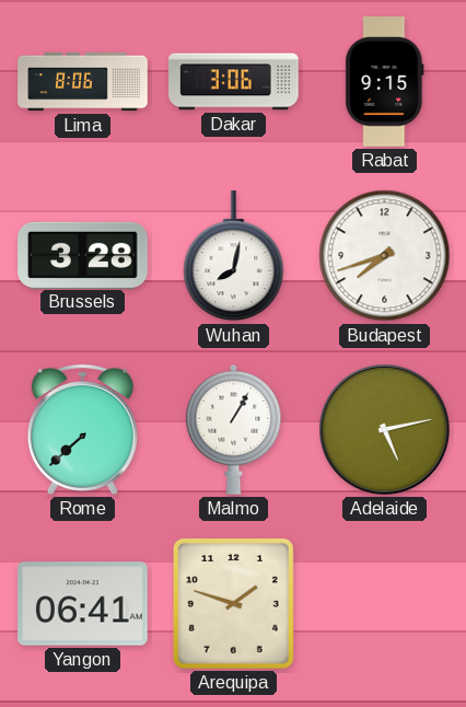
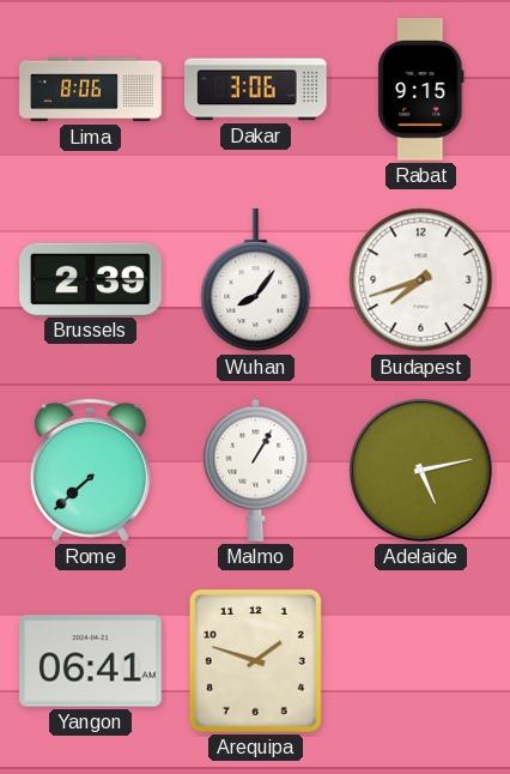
Brussels: 3:28 -> 2:39
Wuhan: 8:02 -> 8:06
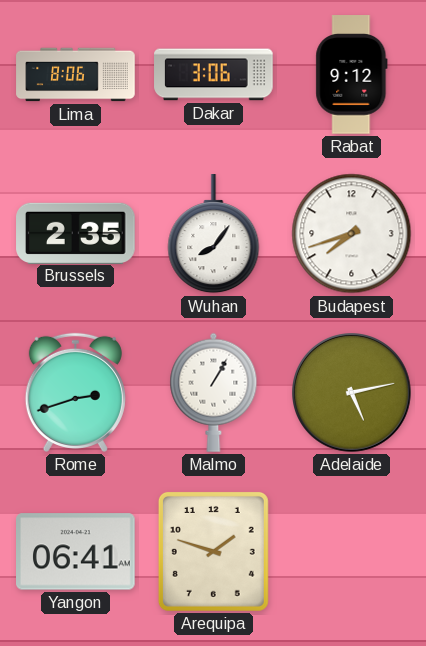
Rabat: 9:15 -> 9:12
Brussels: 2:39 -> 2:35
Rome: 7:38 -> 2:42
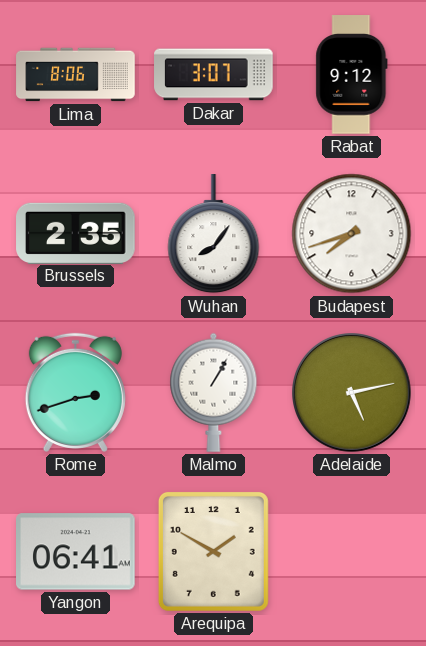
Dakar: 3:06 -> 3:07
Arequipa: 1:48 -> 1:50
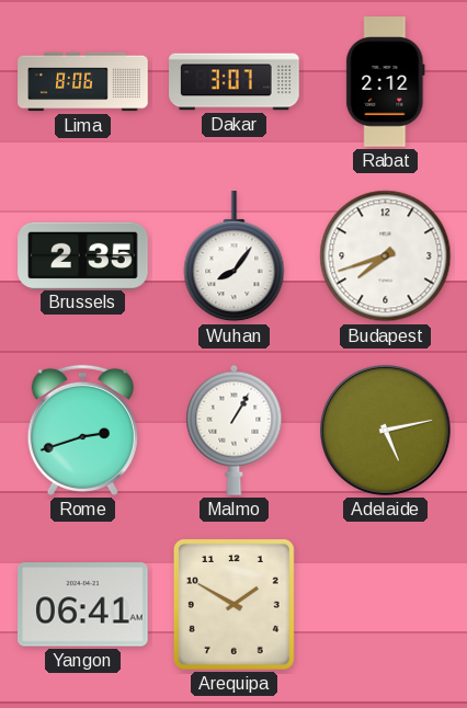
Rabat: 9:12 -> 2:12
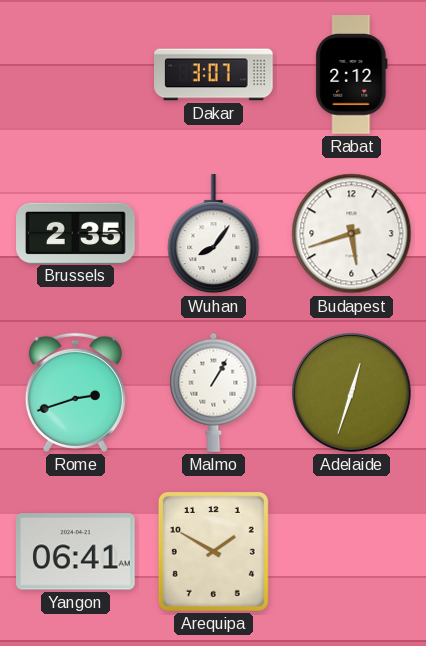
Lima: 8:06 -> none
Budapest: 7:42 -> 5:42
Adelaide: 5:13 -> 12:33
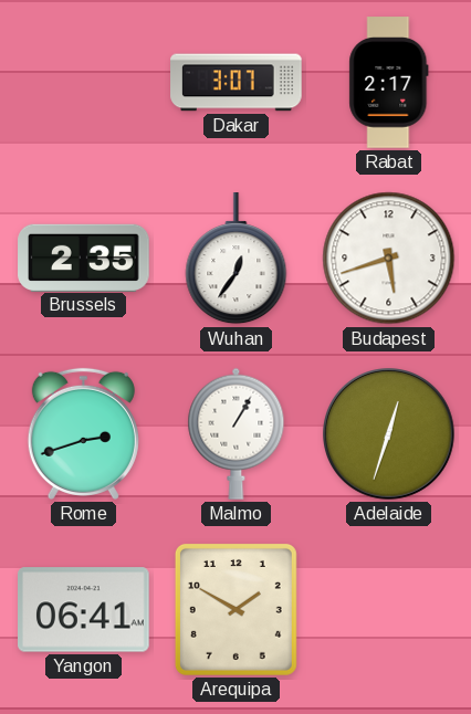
Rabat: 2:12 -> 2:17
Wuhan: 8:06 -> 12:36
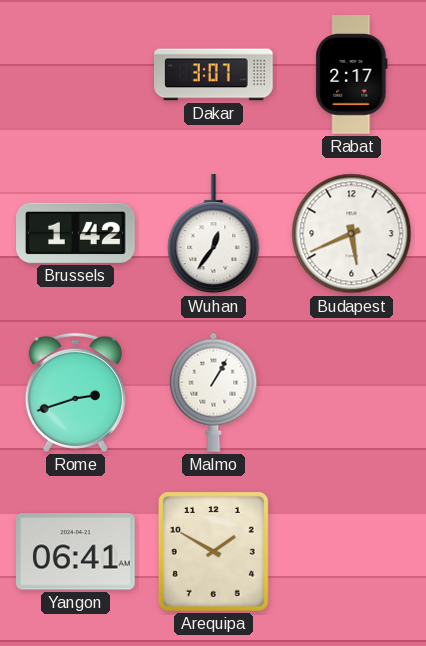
Brussels: 2:35 -> 1:42
Budapest: 5:42 -> 5:41
Adelaide: 12:33 -> none
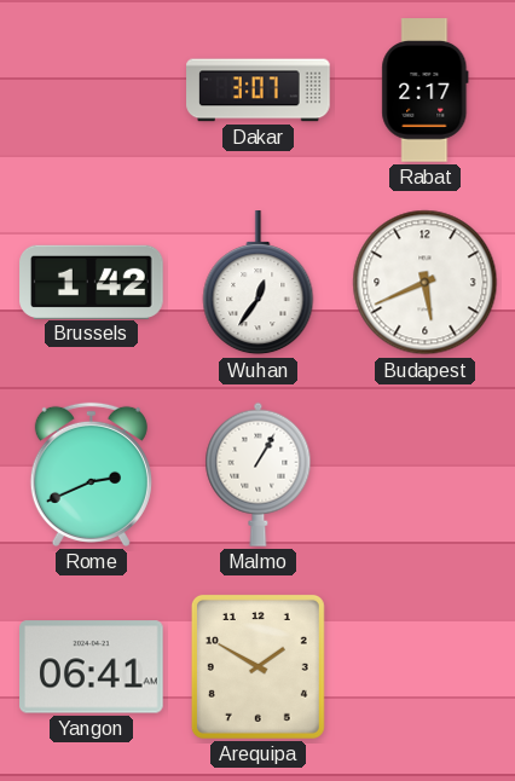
Rome: 2:42 -> 2:41
